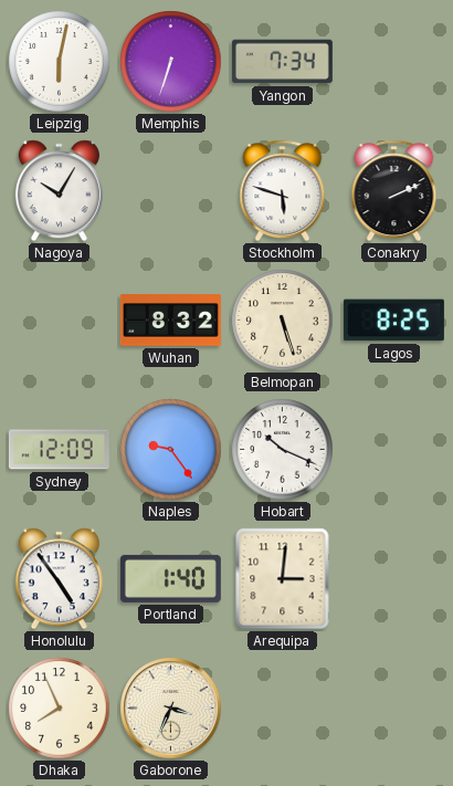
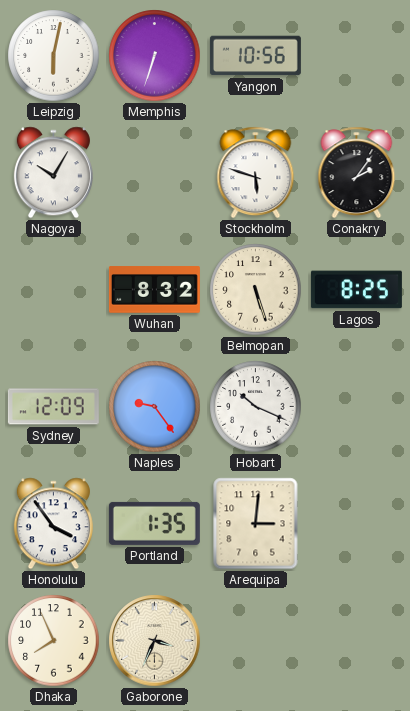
Yangon: 7:34 -> 10:56
Conakry: 2:11 -> 2:06
Honolulu: 4:54 -> 3:54
Portland: 1:40 -> 1:35
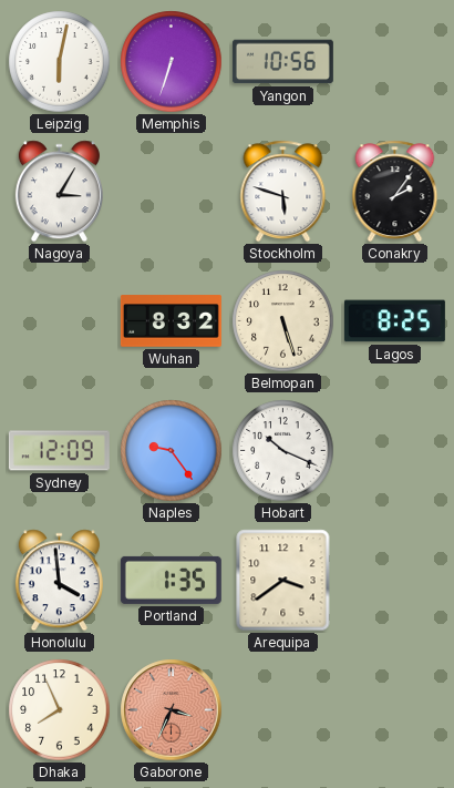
Nagoya: 10:05 -> 3:05
Honolulu: 3:54 -> 3:59
Arequipa: 3:01 -> 3:39
Gaborone dial: cream -> salmon
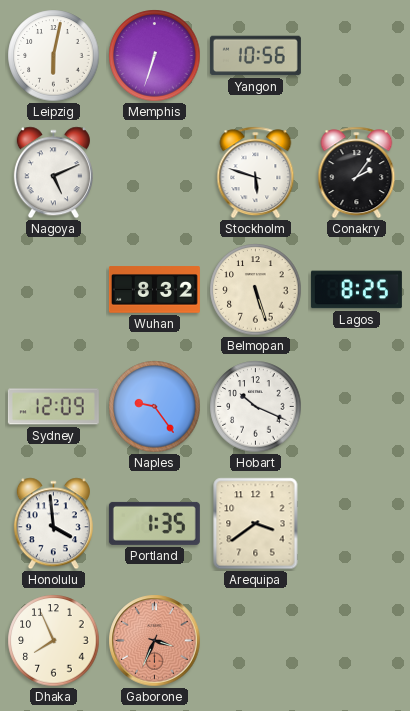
Nagoya: 3:05 -> 5:11
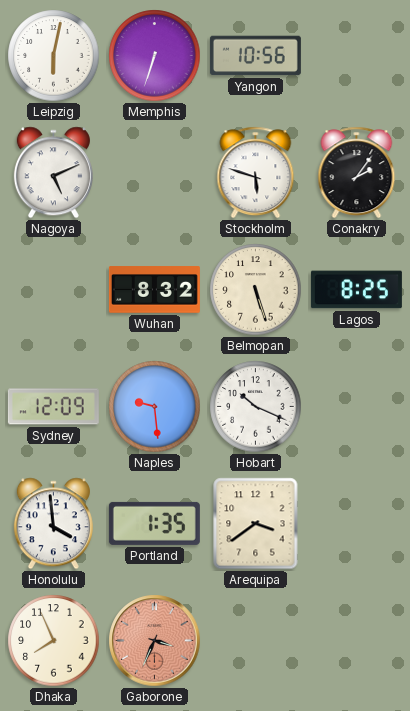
Naples: 9:24 -> 9:29
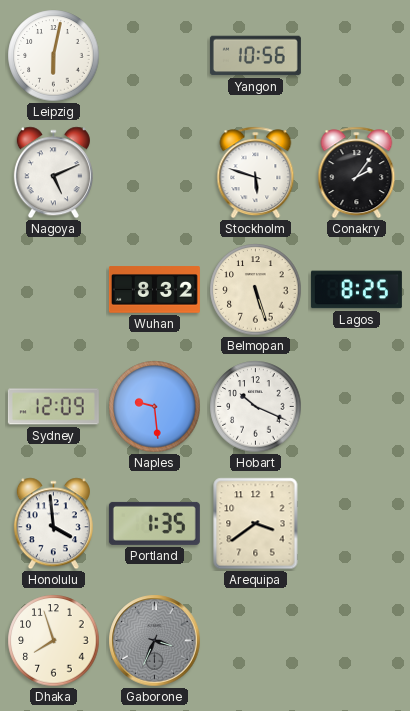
Memphis: 6:33 -> none
Dhaka: 7:56 -> 7:57
Gaborone dial: salmon -> grey
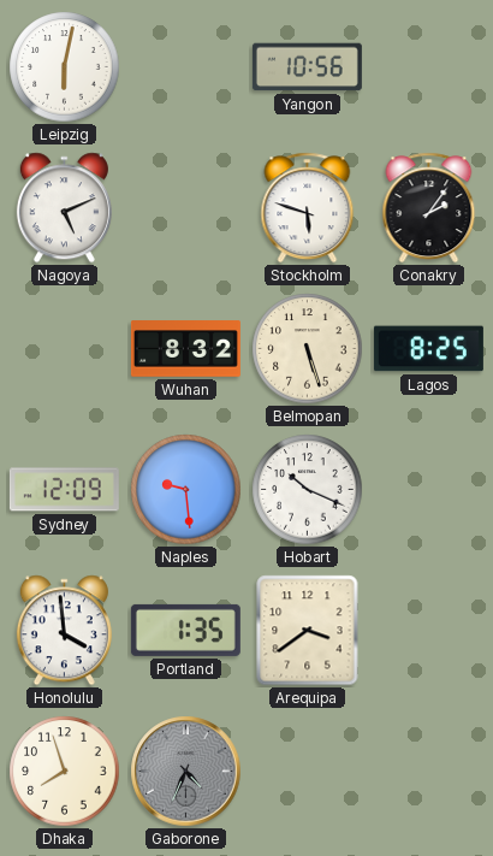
Gaborone: 3:34 -> 4:34
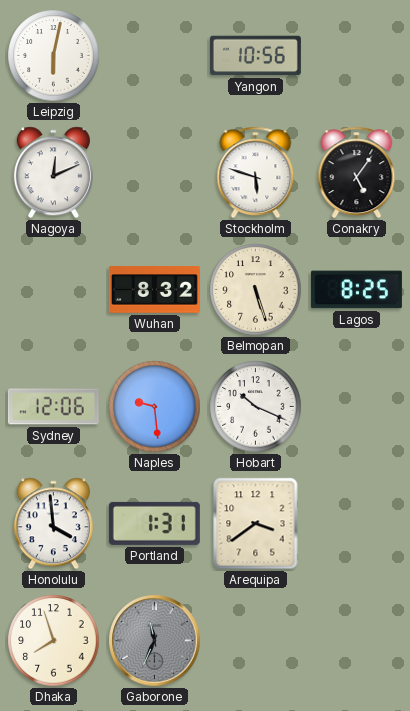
Nagoya: 5:11 -> 12:11
Conakry: 2:06 -> 5:06
Sydney: 12:09 -> 12:06
Portland: 1:35 -> 1:31
Gaborone: 4:34 -> 11:34
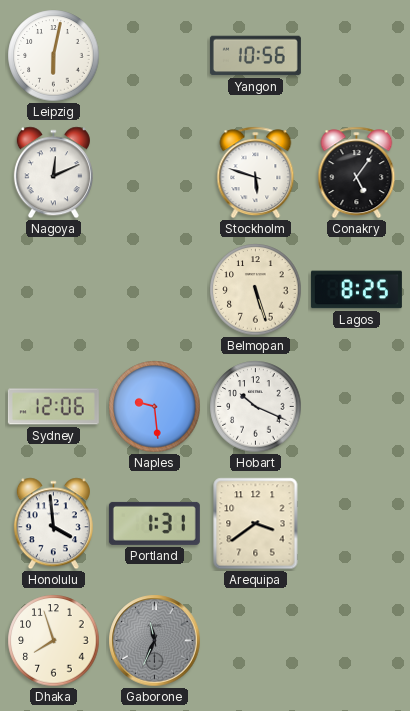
Wuhan: 8:32 -> none
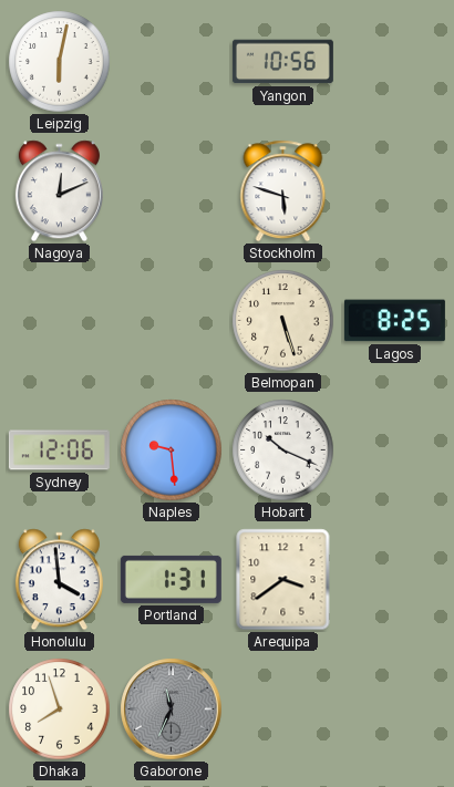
Conakry: 5:06 -> none
